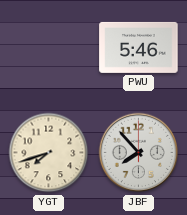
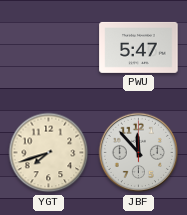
PWU: 5:46 -> 5:47
JBF: 7:53 -> 11:53
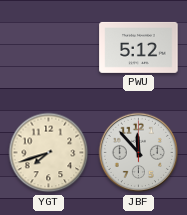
PWU: 5:47 -> 5:12
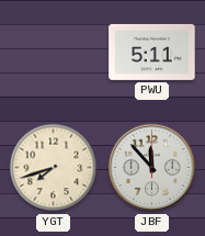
PWU: 5:12 -> 5:11
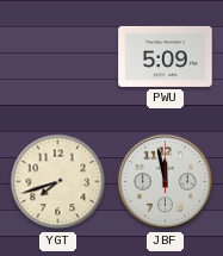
PWU: 5:11 -> 5:09
JBF: 11:53 -> 11:58
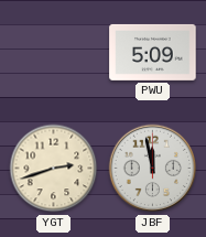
YGT: 7:42 -> 2:42
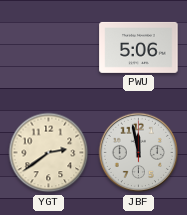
PWU: 5:09 -> 5:06
YGT: 2:42 -> 2:39
